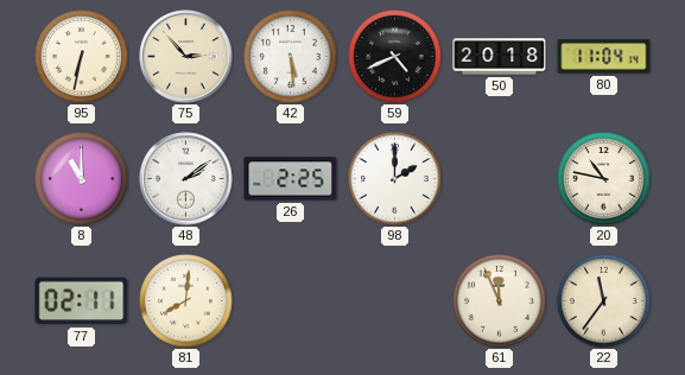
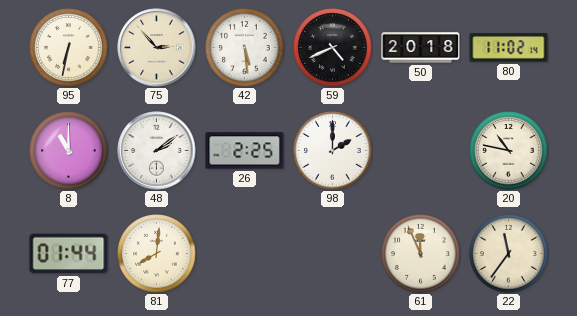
80: 11:04 -> 11:02
77: 02:11 -> 01:44
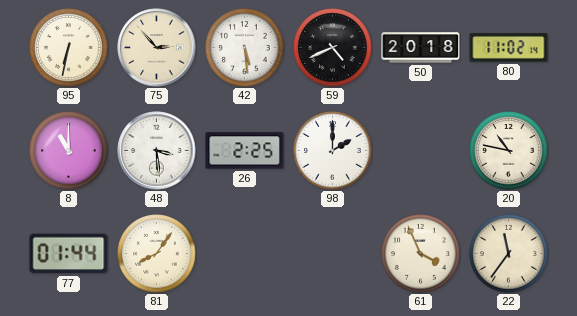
48: 2:09 -> 3:29
81: 8:01 -> 8:06
61: 11:56 -> 3:56
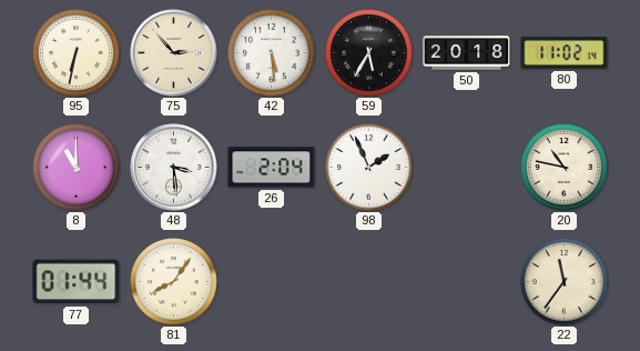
59: 4:41 -> 5:35
26: 2:25 -> 2:04
98: 2:00 -> 1:56
61: 3:56 -> none
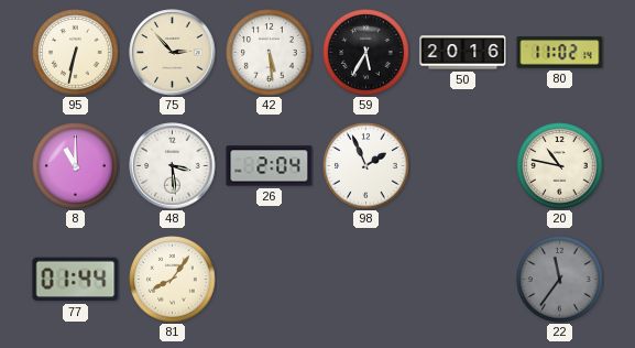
50: 20:18 -> 20:16
22 dial: cream -> grey
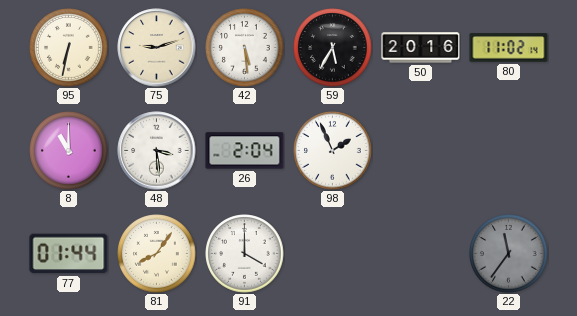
75: 2:53 -> 9:12
20: 10:47 -> none
91: none -> 4:00
